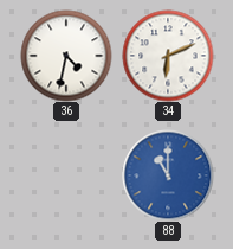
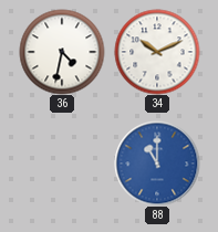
34: 6:11 -> 10:11
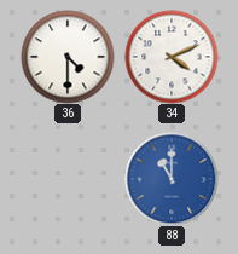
36: 4:32 -> 4:30
34: 10:11 -> 4:11
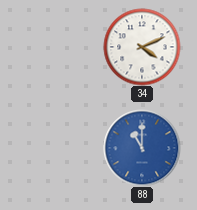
36: 4:30 -> none
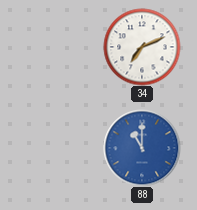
34: 4:11 -> 7:11
